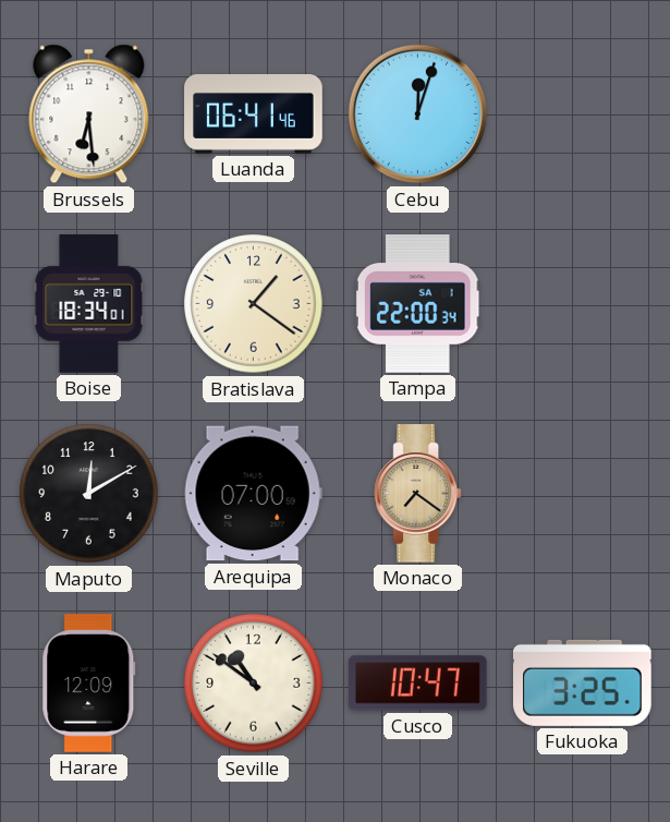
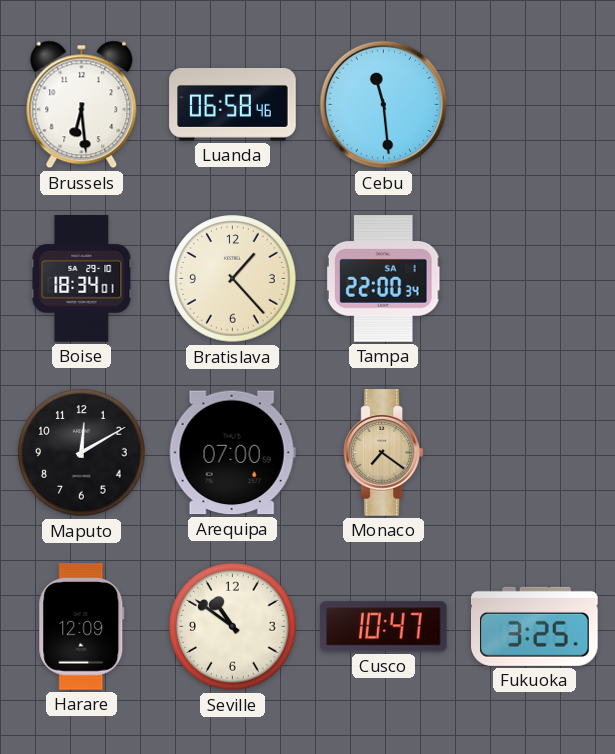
Luanda: 06:41 -> 06:58
Cebu: 12:03 -> 11:29
Bratislava: 1:21 -> 1:23
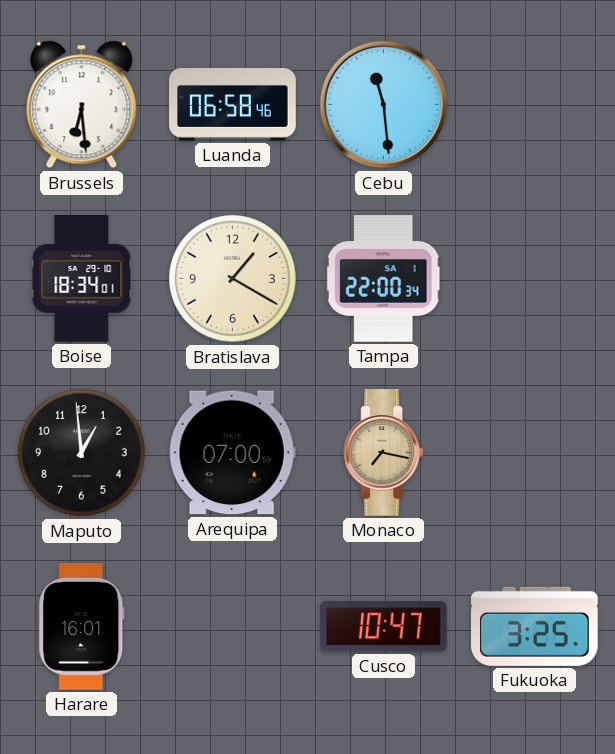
Bratislava: 1:23 -> 1:20
Maputo: 12:10 -> 12:59
Monaco: 7:21 -> 7:17
Harare: 12:09 -> 16:01
Seville: 10:51 -> none
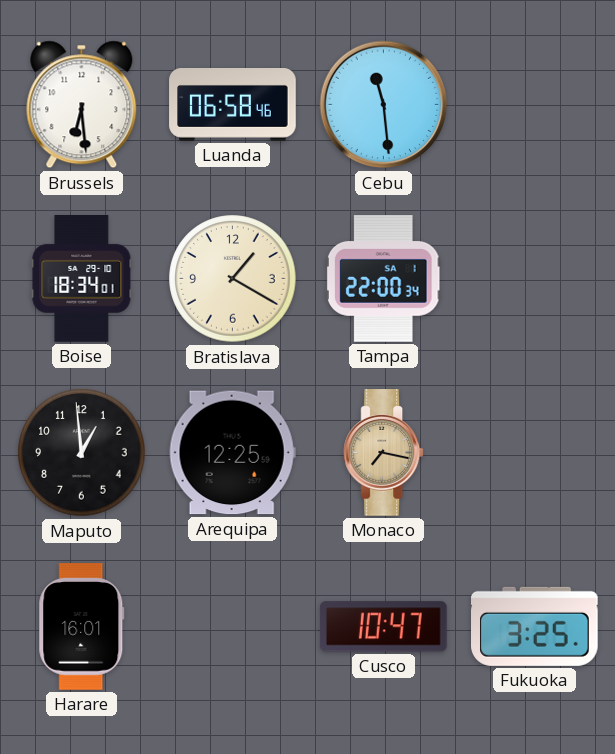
Arequipa: 07:00 -> 12:25
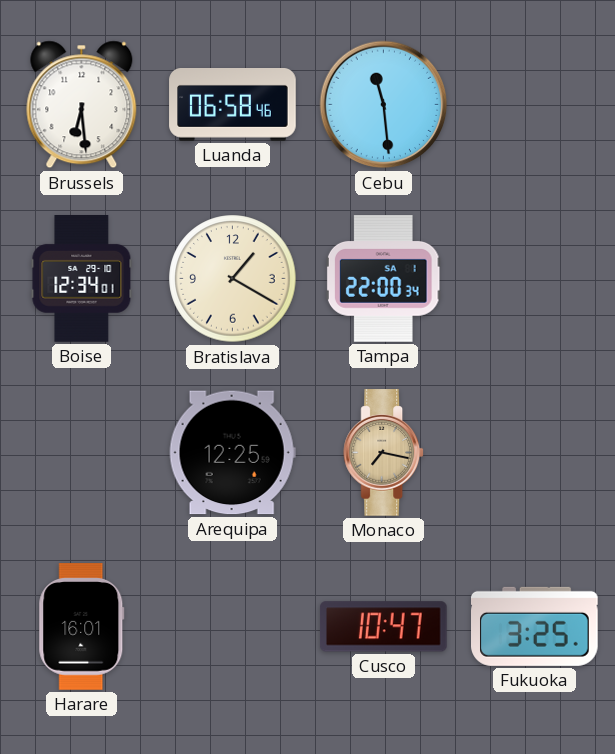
Boise: 18:34 -> 12:34
Maputo: 12:59 -> none
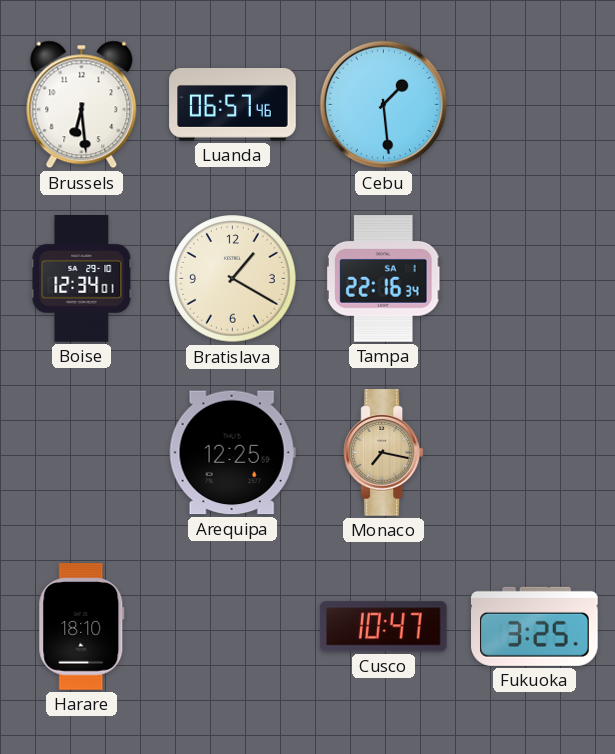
Luanda: 06:58 -> 06:57
Cebu: 11:29 -> 1:29
Tampa: 22:00 -> 22:16
Harare: 16:01 -> 18:10
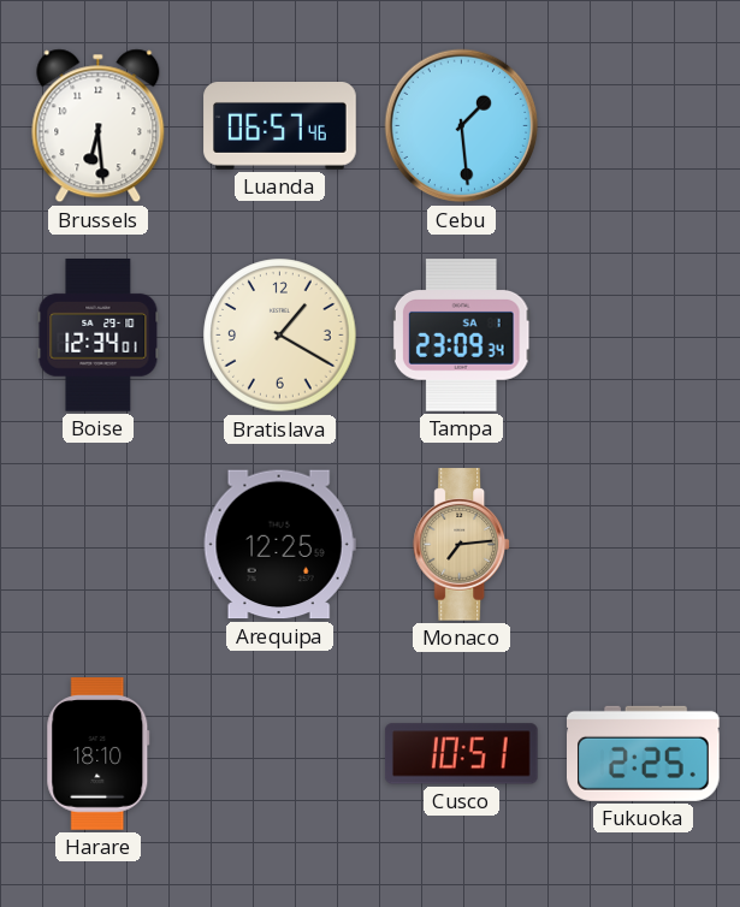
Tampa: 22:16 -> 23:09
Monaco: 7:17 -> 7:14
Cusco: 10:47 -> 10:51
Fukuoka: 3:25 -> 2:25
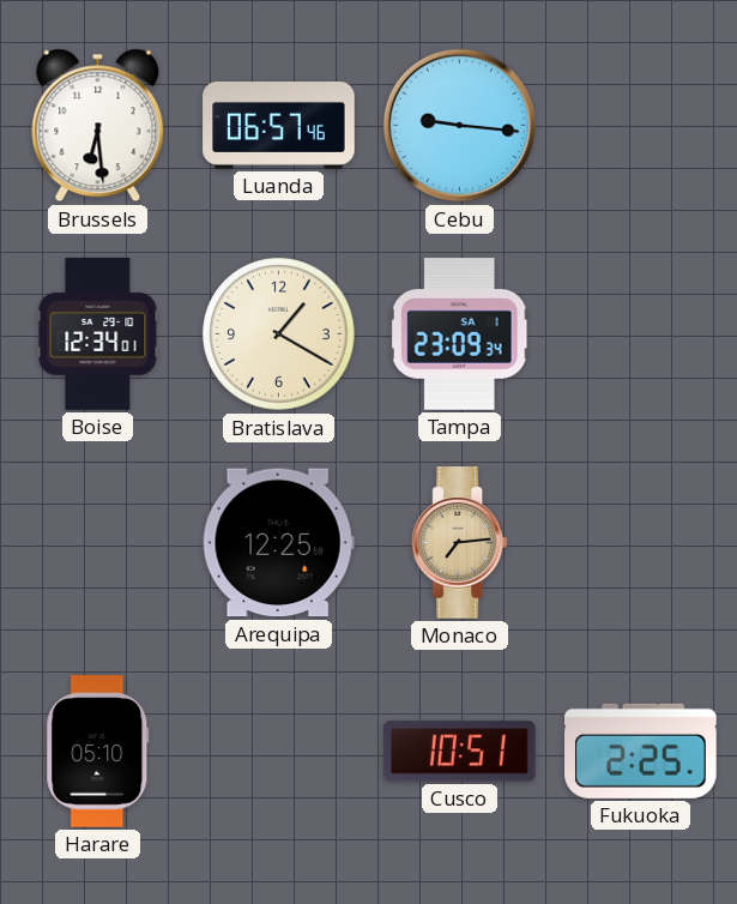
Cebu: 1:29 -> 9:16
Harare: 18:10 -> 05:10
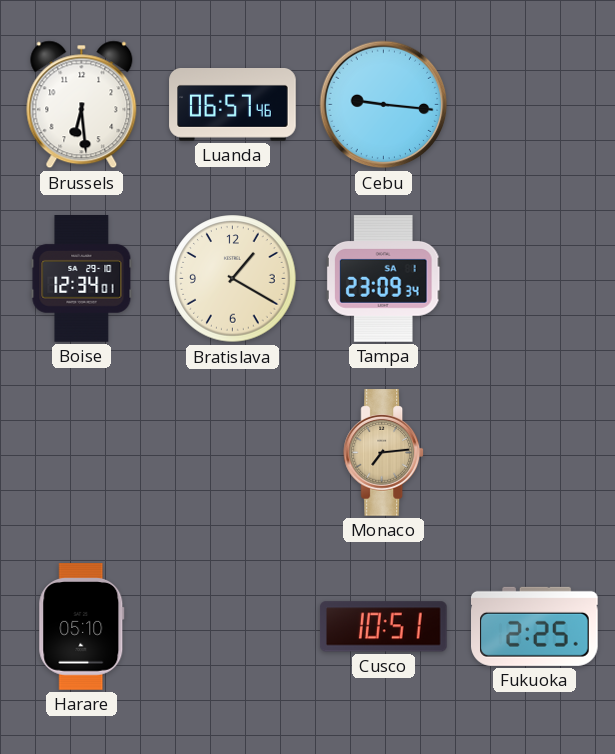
Arequipa: 12:25 -> none
